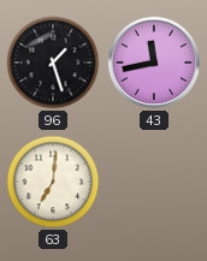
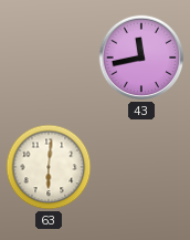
96: 1:27 -> none
63: 7:01 -> 6:01
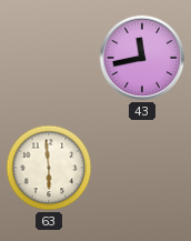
63: 6:01 -> 5:59
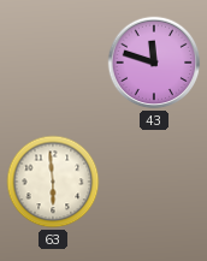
43: 11:43 -> 11:48
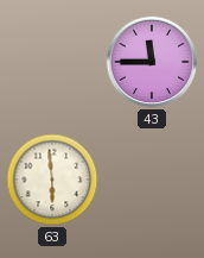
43: 11:48 -> 11:45
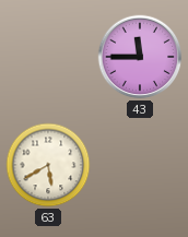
63: 5:59 -> 5:40
